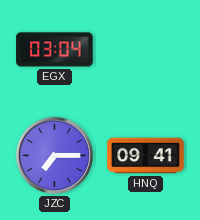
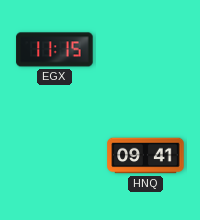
EGX: 03:04 -> 11:15
JZC: 7:15 -> none
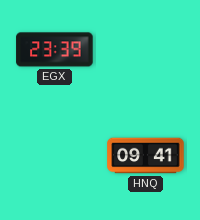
EGX: 11:15 -> 23:39
